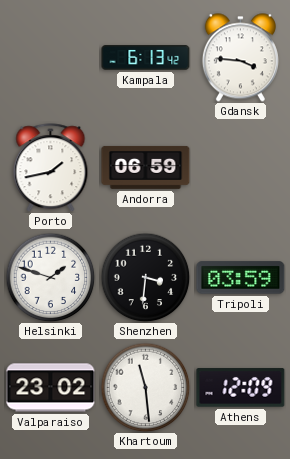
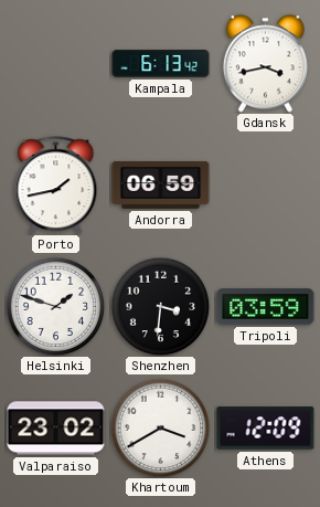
Gdansk: 3:46 -> 3:43
Khartoum: 11:29 -> 3:40
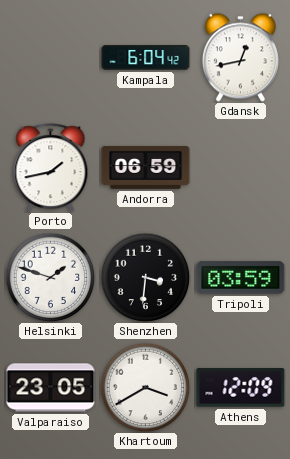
Kampala: 6:13 -> 6:04
Gdansk: 3:43 -> 12:43
Valparaiso: 23:02 -> 23:05
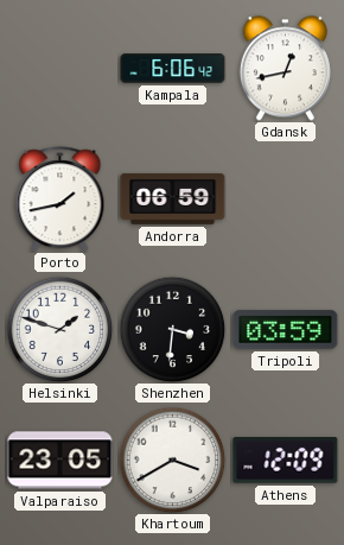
Kampala: 6:04 -> 6:06
